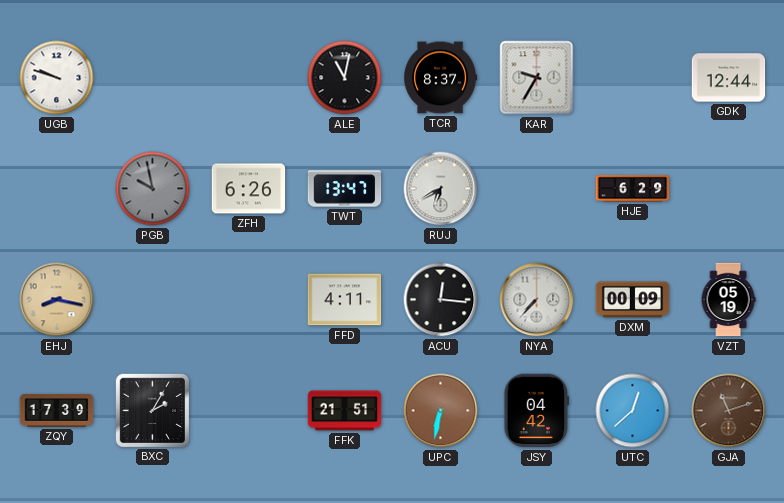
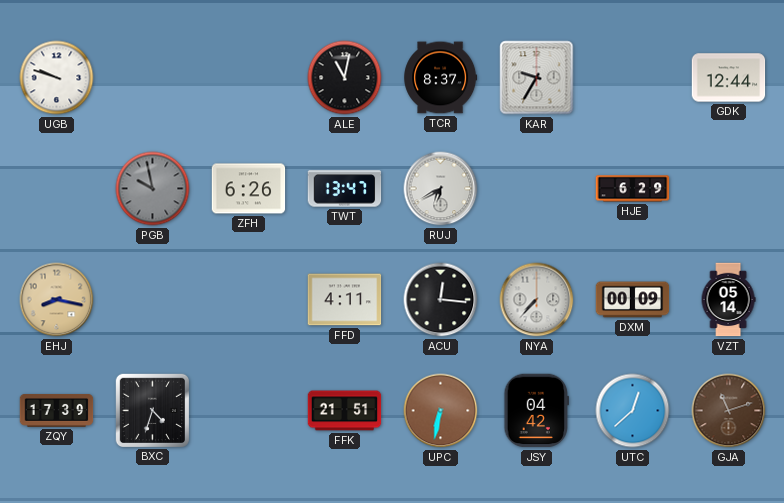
VZT: 05:19 -> 05:14
BXC: 2:05 -> 4:33
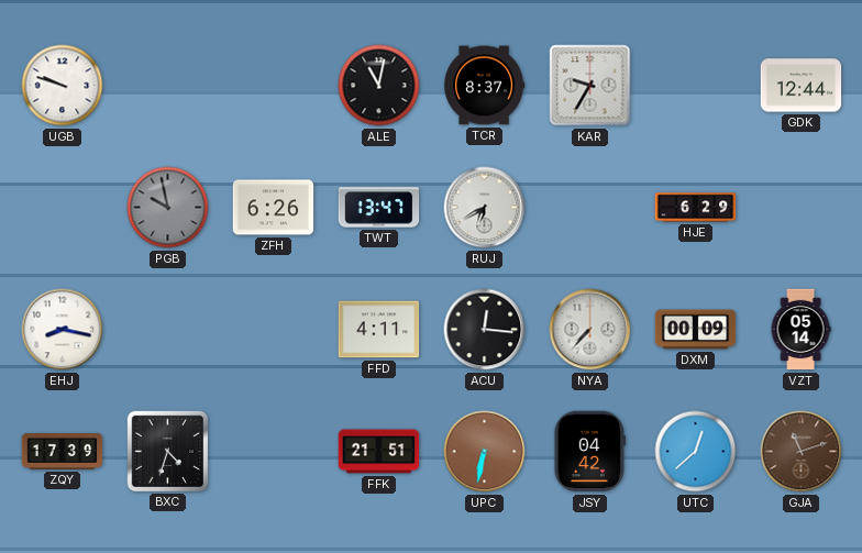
EHJ dial: champagne -> white
